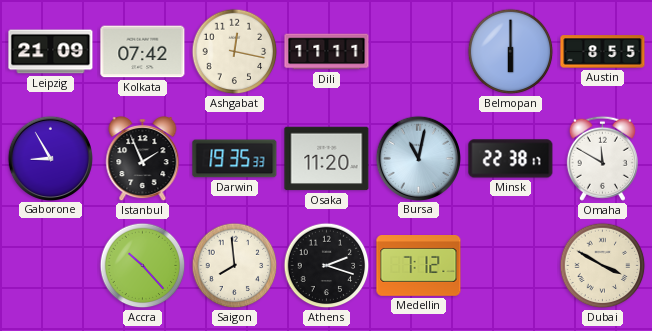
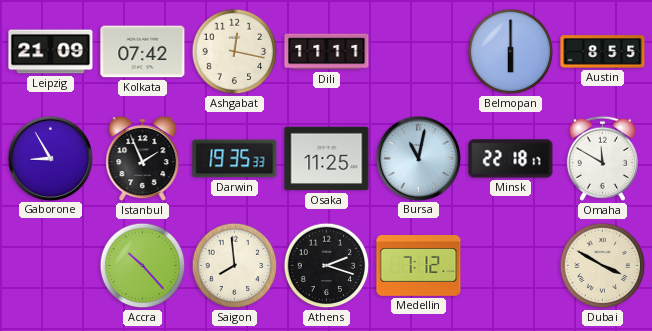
Osaka: 11:20 -> 11:25
Minsk: 22:38 -> 22:18
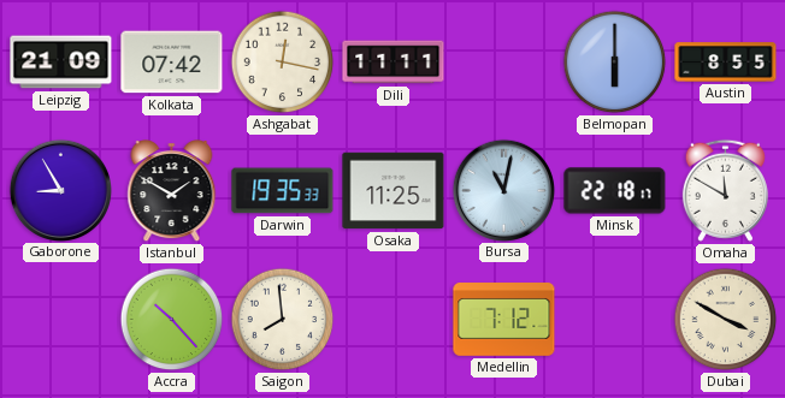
Istanbul: 1:56 -> 1:50
Athens: 2:18 -> none
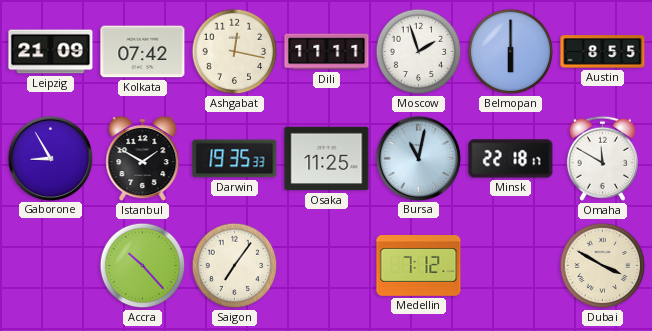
Moscow: none -> 1:57
Saigon: 7:59 -> 7:06
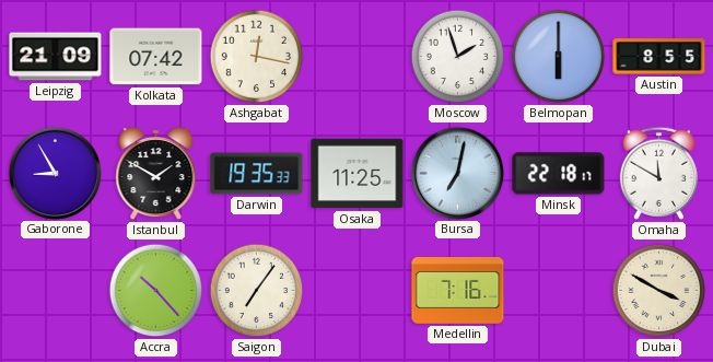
Dili: 11:11 -> none
Bursa: 11:02 -> 7:02
Medellin: 7:12 -> 7:16
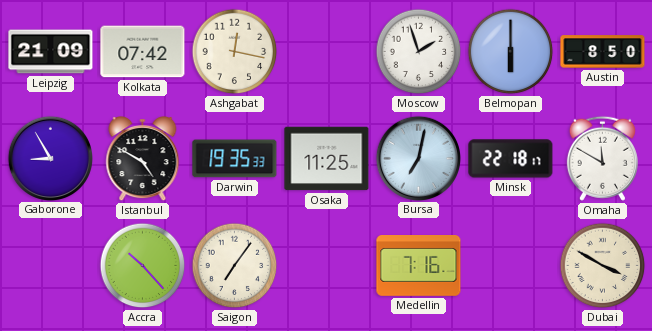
Austin: 8:55 -> 8:50
Istanbul: 1:50 -> 4:50
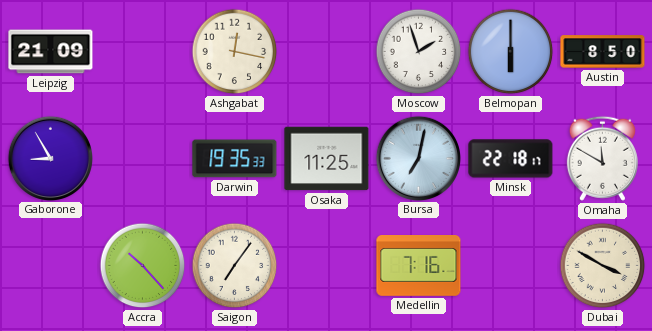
Kolkata: 07:42 -> none
Istanbul: 4:50 -> none
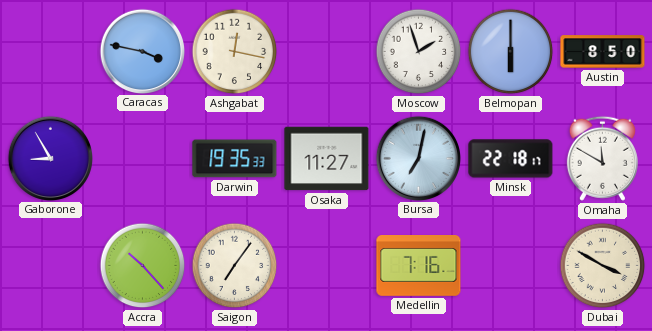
Leipzig: 21:09 -> none
Caracas: none -> 3:47
Osaka: 11:25 -> 11:27
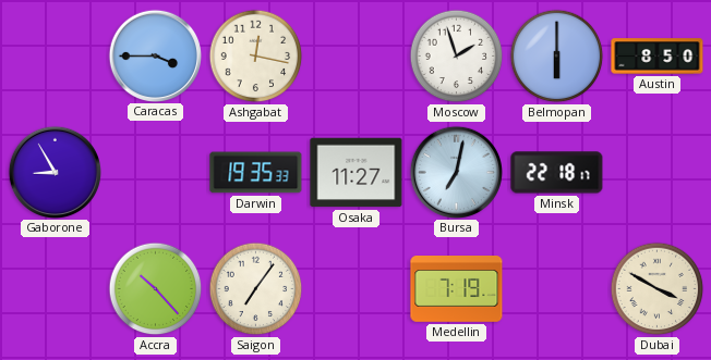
Caracas: 3:47 -> 3:45
Omaha: 11:50 -> none
Medellin: 7:16 -> 7:19
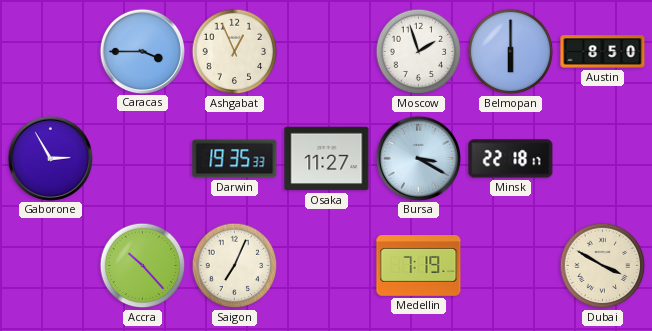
Ashgabat: 12:17 -> 12:56
Gaborone: 8:55 -> 2:55
Bursa: 7:02 -> 3:20
Saigon: 7:06 -> 7:04
